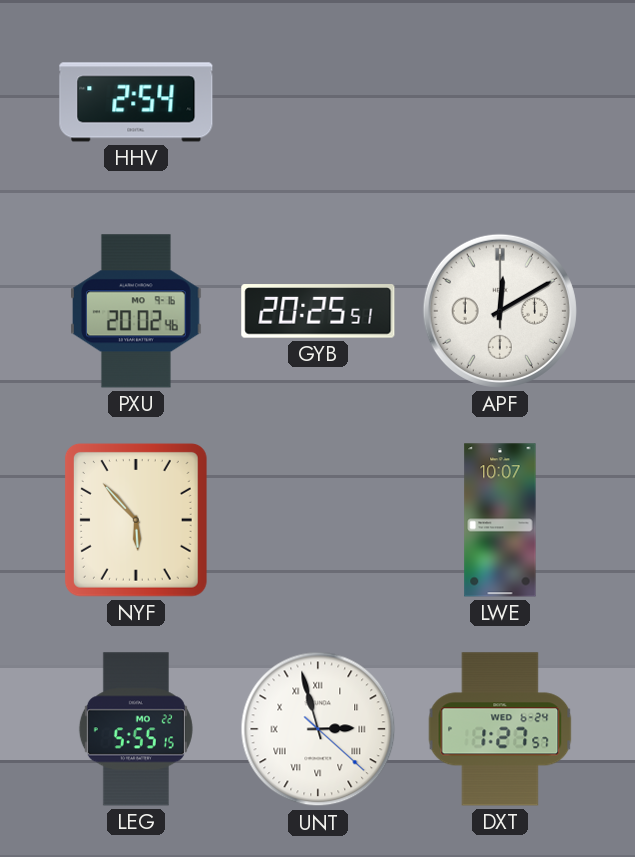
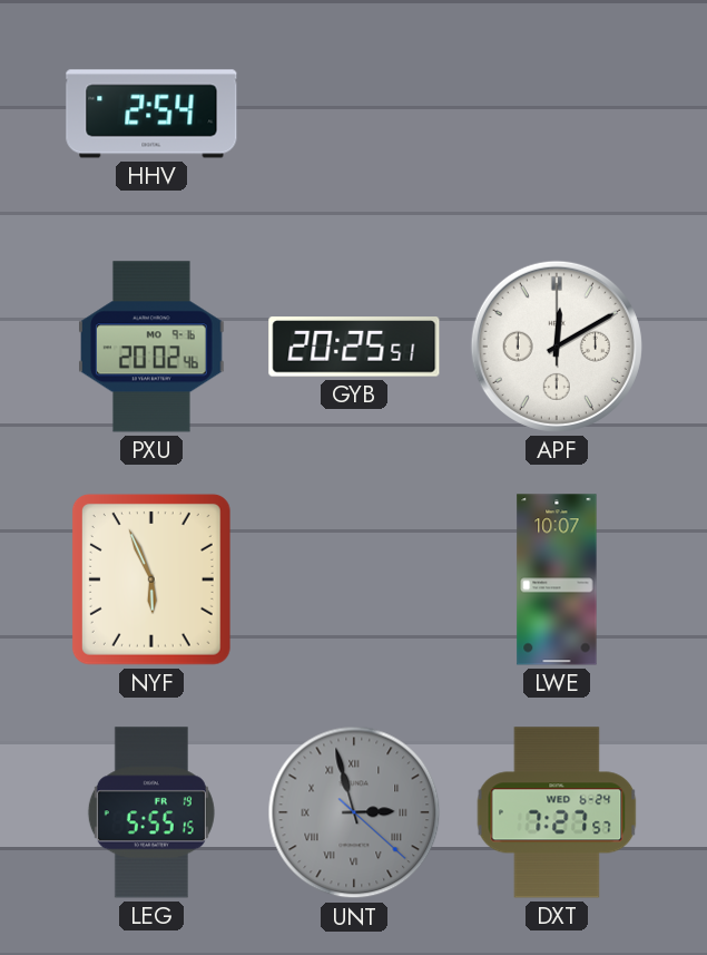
NYF: 5:53 -> 5:56
LEG date: MO 22 -> FR 19
UNT dial: white -> grey
DXT: 1:27 -> 7:27
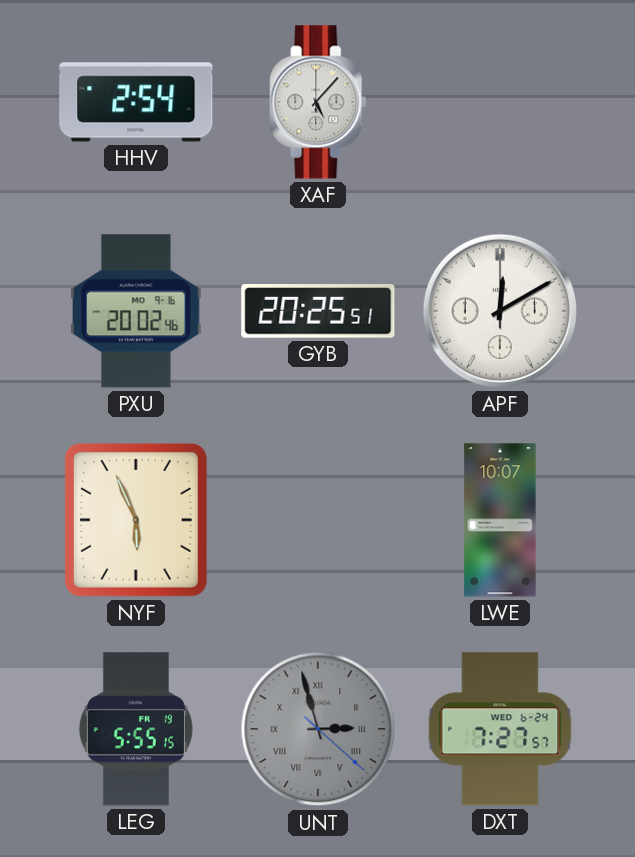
XAF: none -> 5:07
